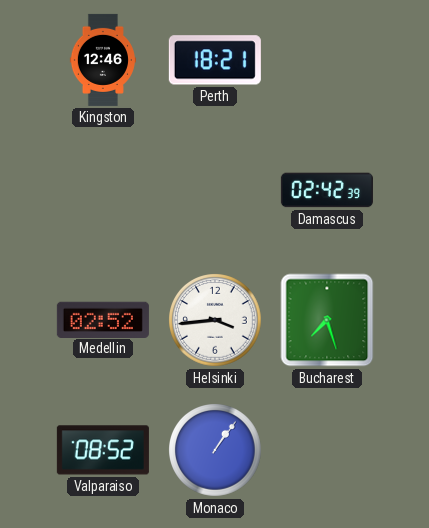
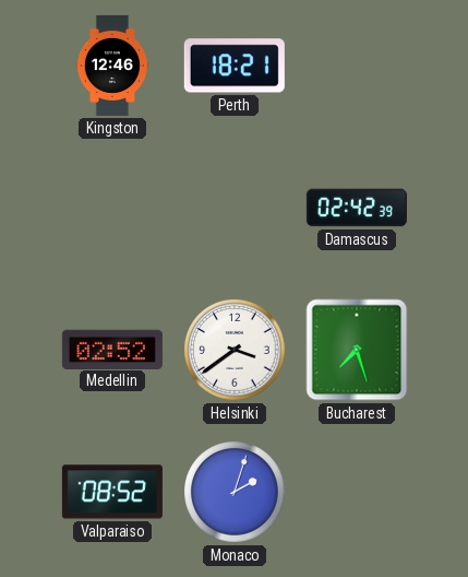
Helsinki: 3:44 -> 3:39
Monaco: 1:06 -> 2:03
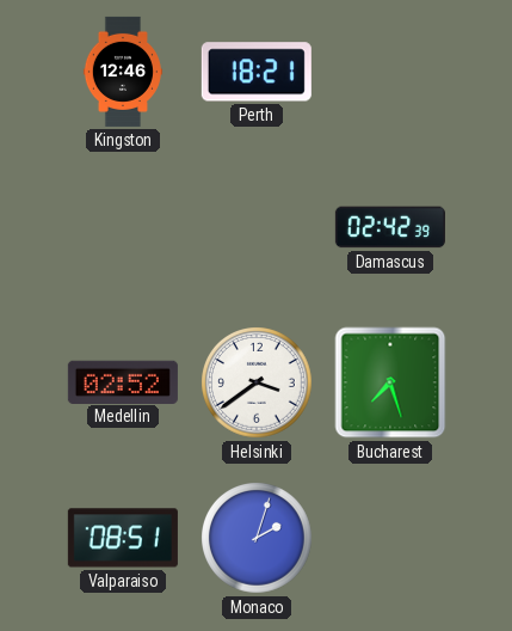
Valparaiso: 08:52 -> 08:51
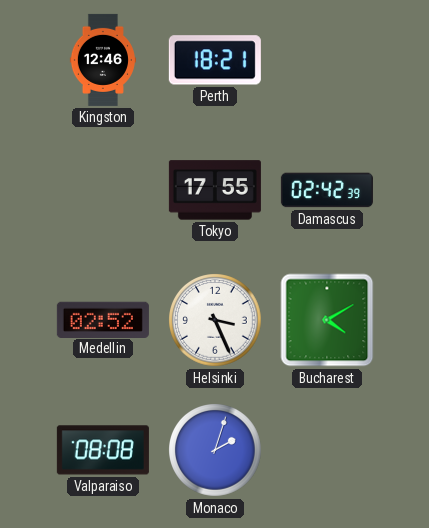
Tokyo: none -> 17:55
Helsinki: 3:39 -> 3:26
Bucharest: 7:27 -> 4:10
Valparaiso: 08:51 -> 08:08
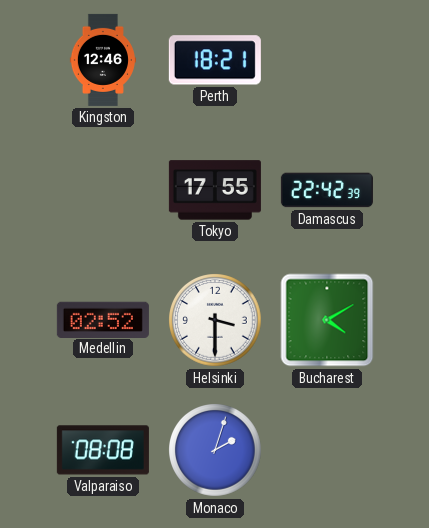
Damascus: 02:42 -> 22:42
Helsinki: 3:26 -> 3:30
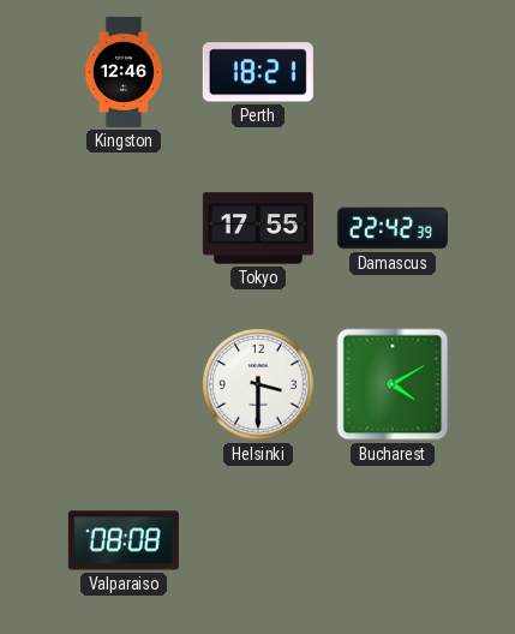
Medellin: 02:52 -> none
Monaco: 2:03 -> none
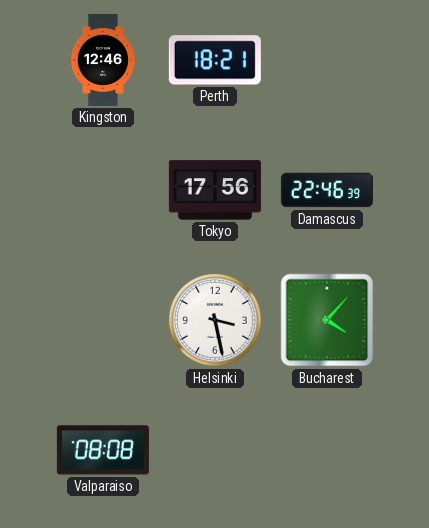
Tokyo: 17:55 -> 17:56
Damascus: 22:42 -> 22:46
Helsinki: 3:30 -> 3:28
Bucharest: 4:10 -> 4:07
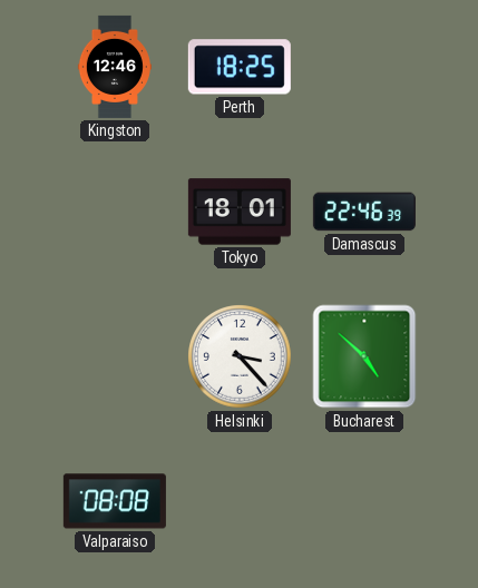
Perth: 18:21 -> 18:25
Tokyo: 17:56 -> 18:01
Helsinki: 3:28 -> 3:23
Bucharest: 4:07 -> 4:52
